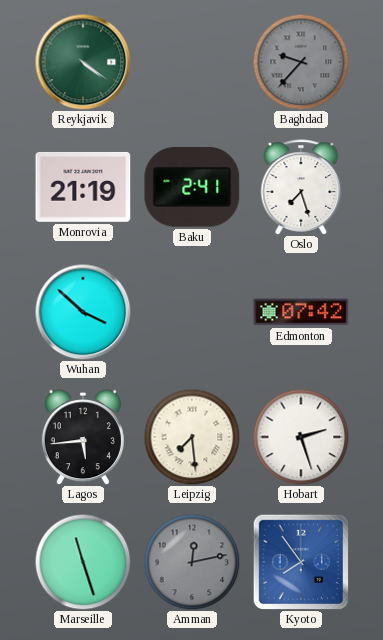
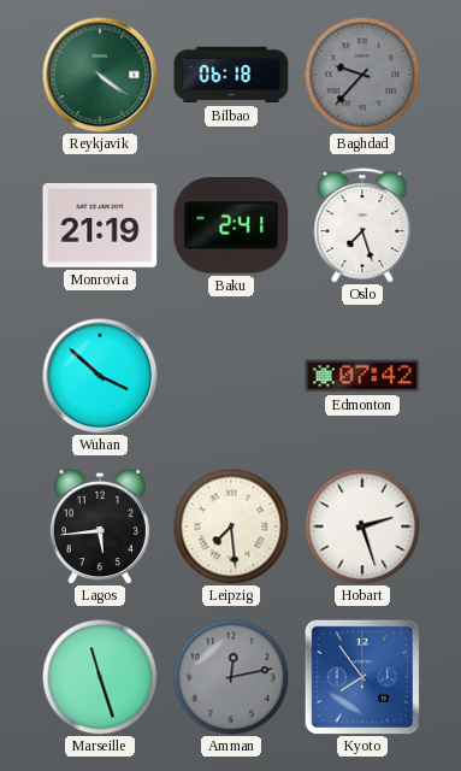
Bilbao: none -> 06:18
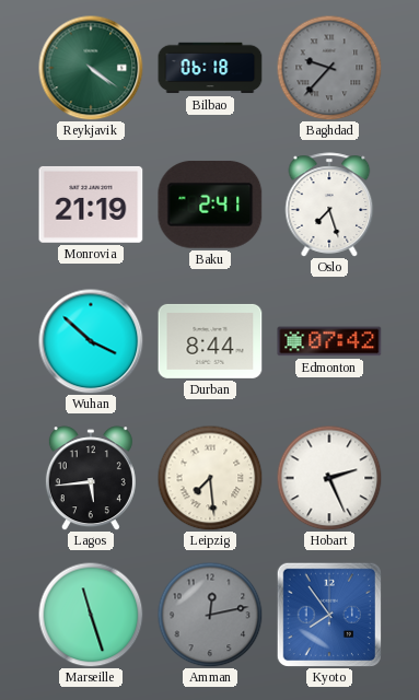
Durban: none -> 8:44
Hobart: 2:27 -> 2:26
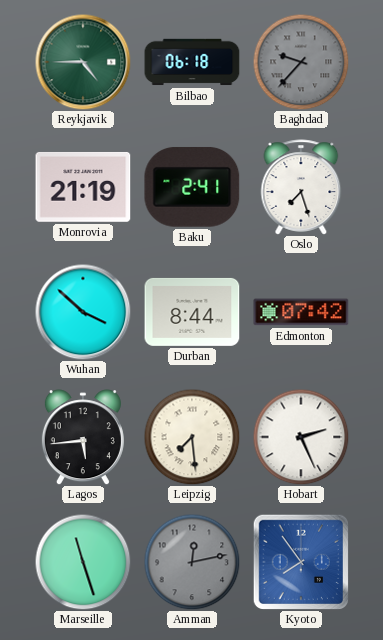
Reykjavik: 4:21 -> 4:45
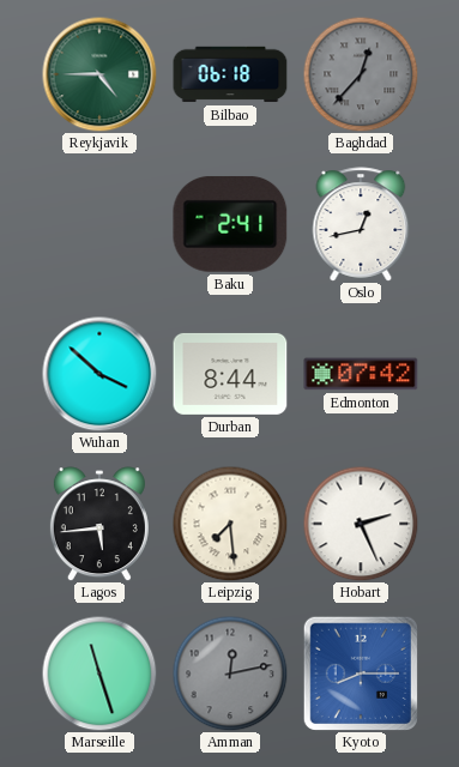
Baghdad: 9:37 -> 12:37
Monrovia: 21:19 -> none
Oslo: 7:27 -> 12:43
Kyoto: 7:54 -> 8:15
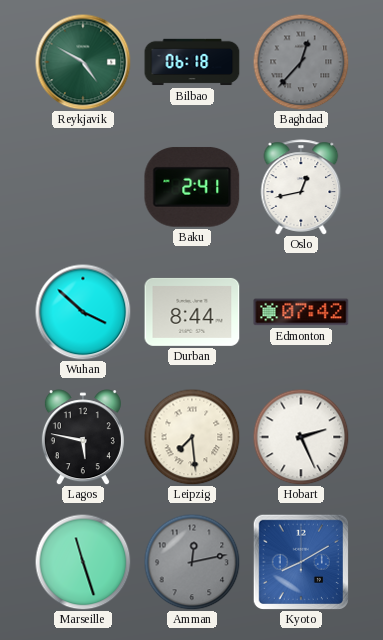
Reykjavik: 4:45 -> 4:50
Lagos: 5:44 -> 5:47
Kyoto: 8:15 -> 8:10
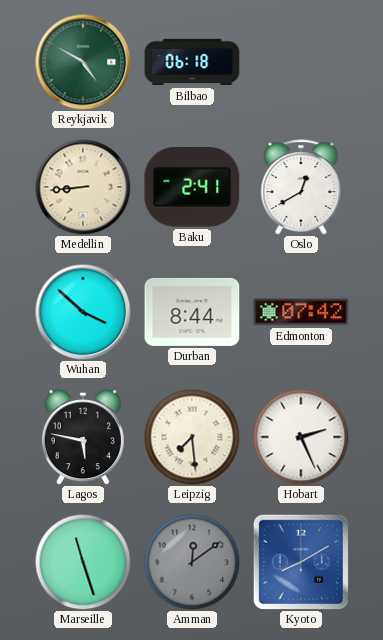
Baghdad: 12:37 -> none
Medellin: none -> 8:44
Oslo: 12:43 -> 12:40
Amman: 12:13 -> 12:09
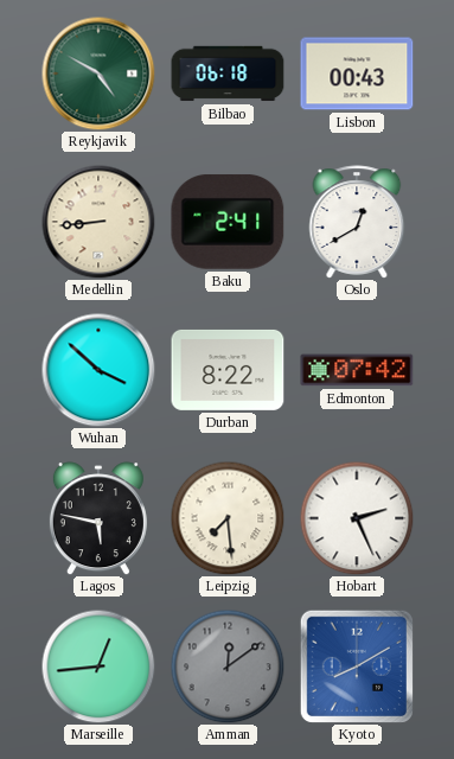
Lisbon: none -> 00:43
Durban: 8:44 -> 8:22
Marseille: 11:27 -> 12:44
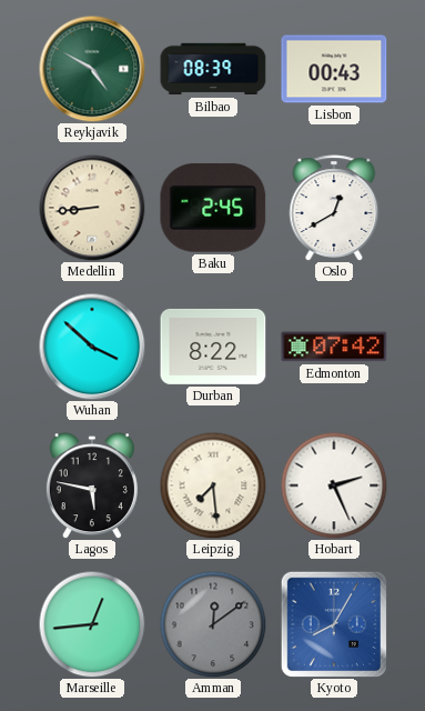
Bilbao: 06:18 -> 08:39
Baku: 2:41 -> 2:45
Kyoto: 8:10 -> 8:05
